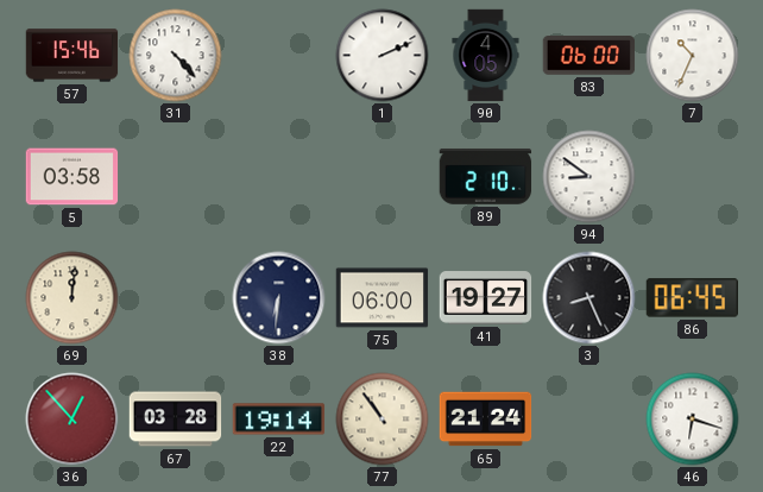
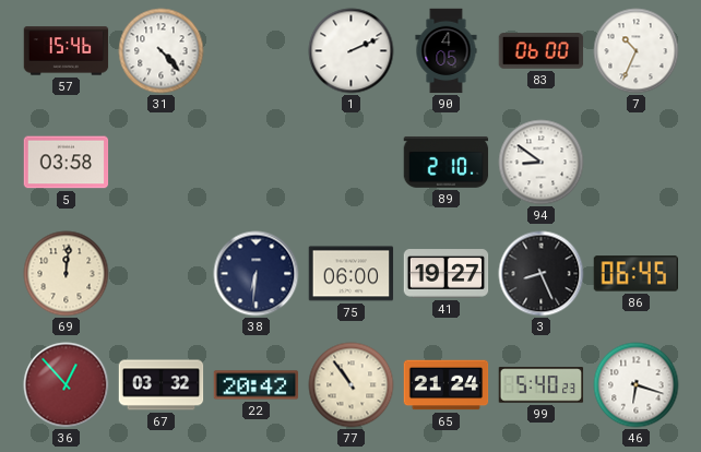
67: 03:28 -> 03:32
22: 19:14 -> 20:42
99: none -> 5:40
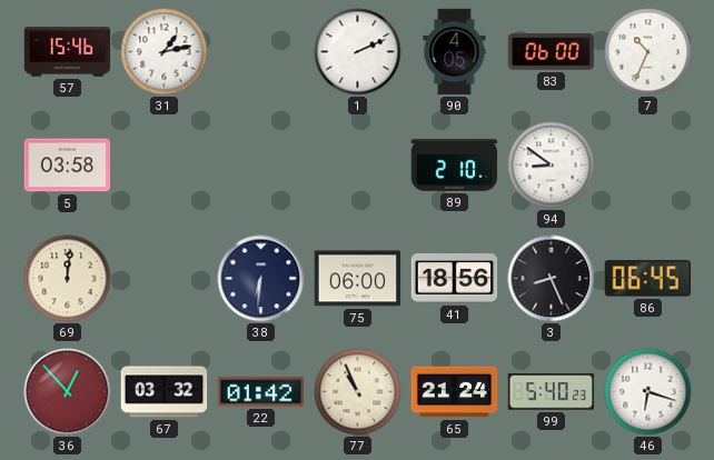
31: 4:23 -> 1:13
41: 19:27 -> 18:56
22: 20:42 -> 01:42
77: 10:54 -> 10:56
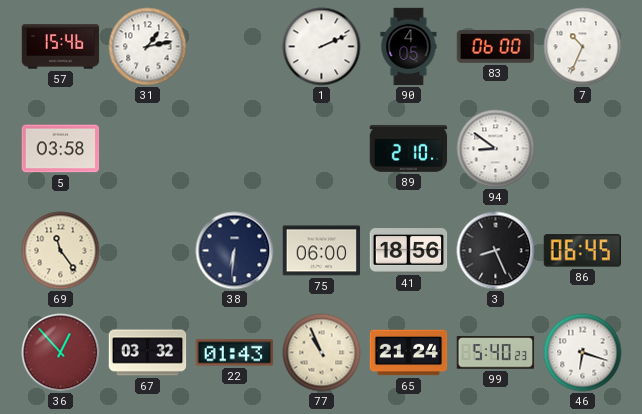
69: 12:01 -> 11:24
22: 01:42 -> 01:43
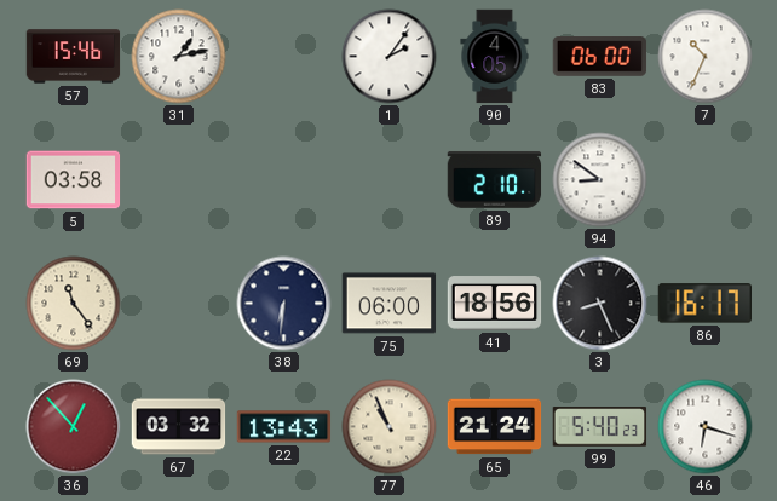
1: 2:11 -> 2:06
86: 06:45 -> 16:17
22: 01:43 -> 13:43
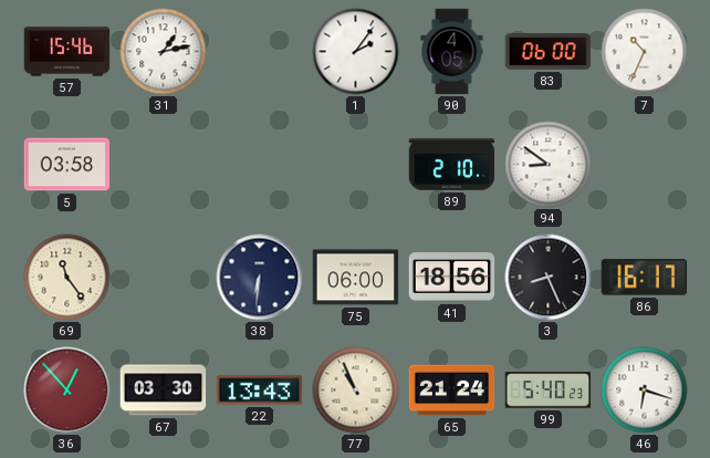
67: 03:32 -> 03:30
